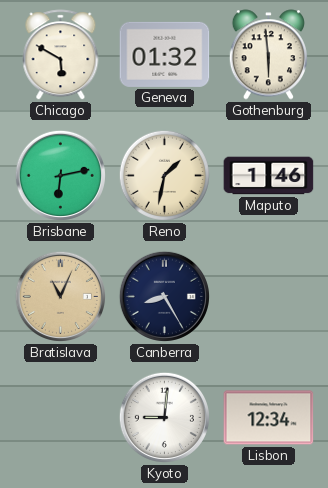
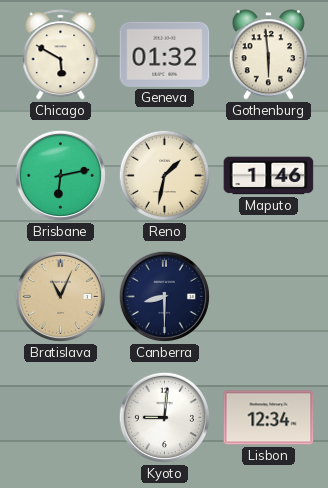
Canberra: 8:25 -> 8:30
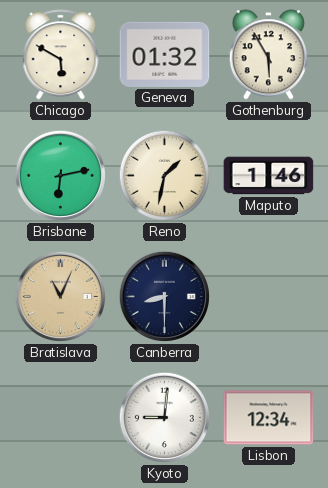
Gothenburg: 5:59 -> 5:55
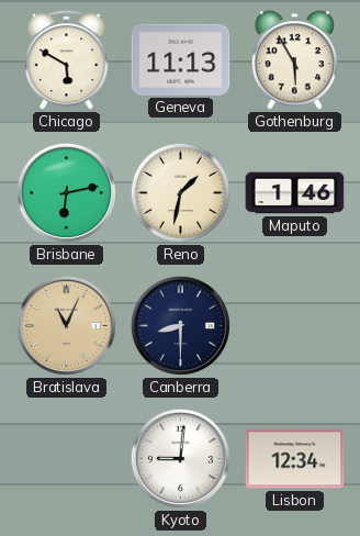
Geneva: 01:32 -> 11:13
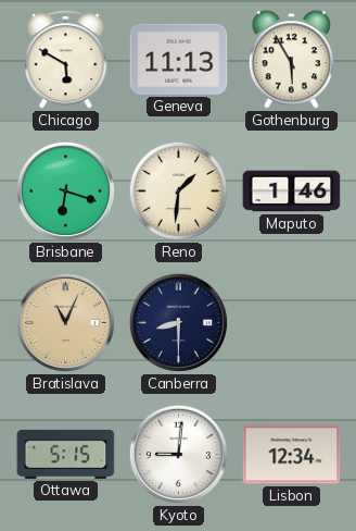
Brisbane: 6:13 -> 6:18
Reno: 1:32 -> 1:31
Ottawa: none -> 5:15
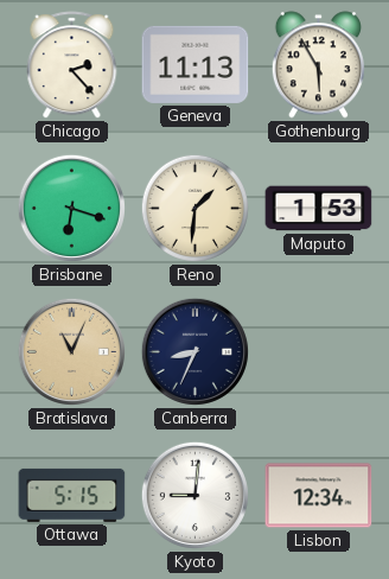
Chicago: 5:50 -> 2:23
Maputo: 1:46 -> 1:53
Canberra: 8:30 -> 8:34
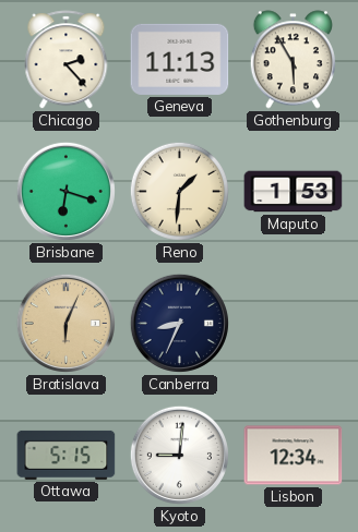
Bratislava: 11:04 -> 6:04
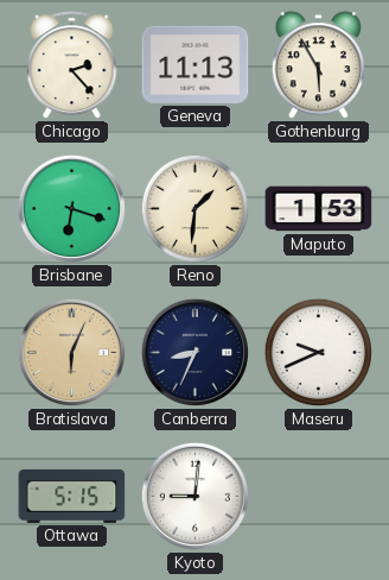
Maseru: none -> 9:41
Lisbon: 12:34 -> none
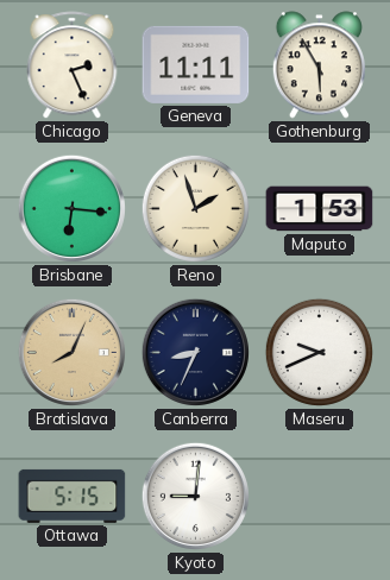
Chicago: 2:23 -> 2:26
Geneva: 11:13 -> 11:11
Brisbane: 6:18 -> 6:16
Reno: 1:31 -> 1:57
Bratislava: 6:04 -> 8:04
